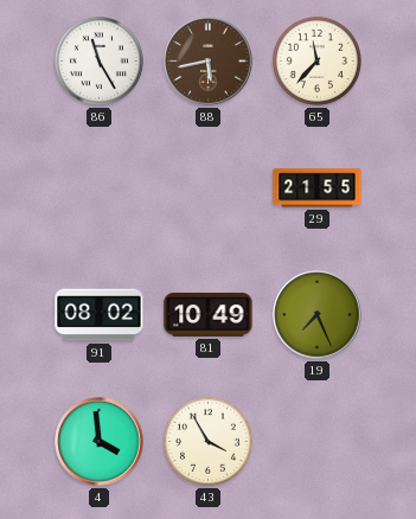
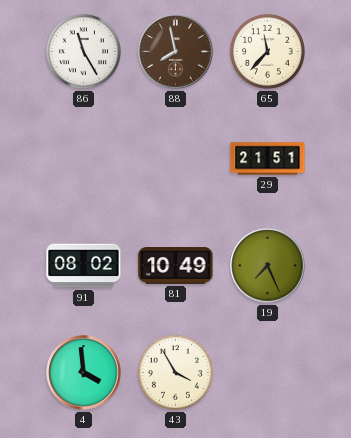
88: 5:43 -> 7:58
29: 21:55 -> 21:51
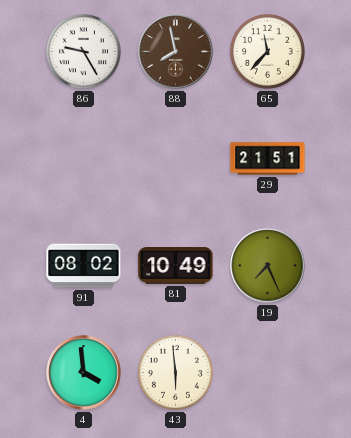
86: 11:25 -> 9:25
43: 3:55 -> 5:59
